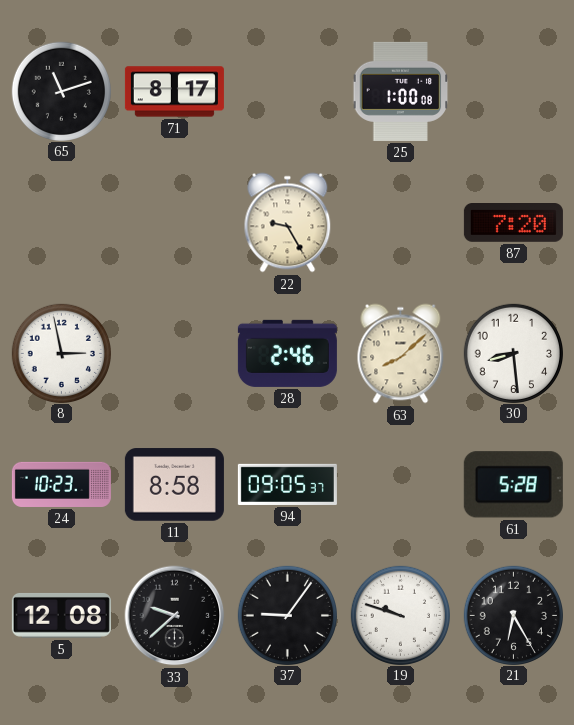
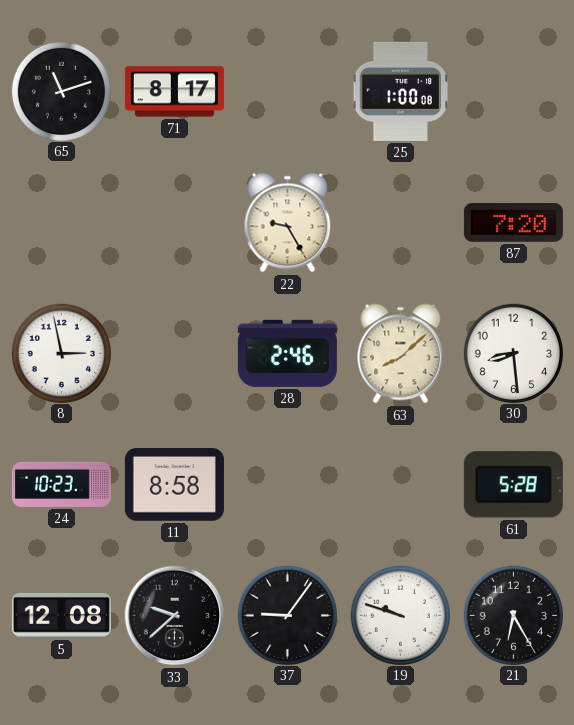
94: 09:05 -> none
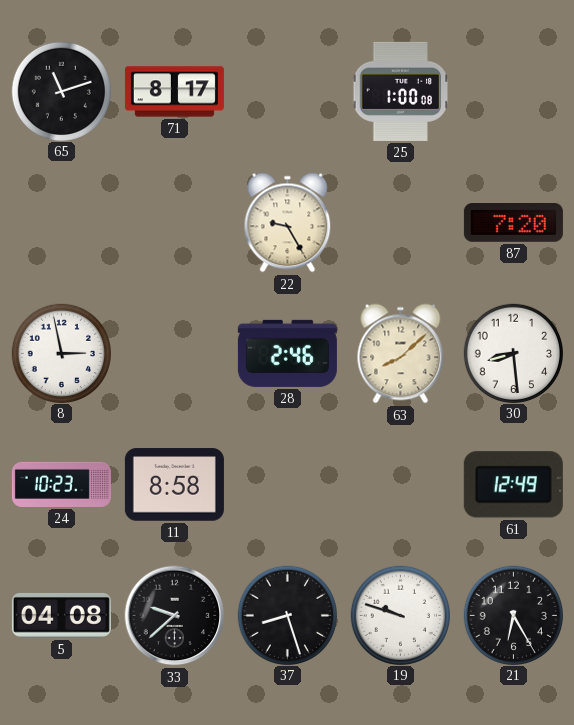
61: 5:28 -> 12:49
5: 12:08 -> 04:08
37: 9:06 -> 8:27
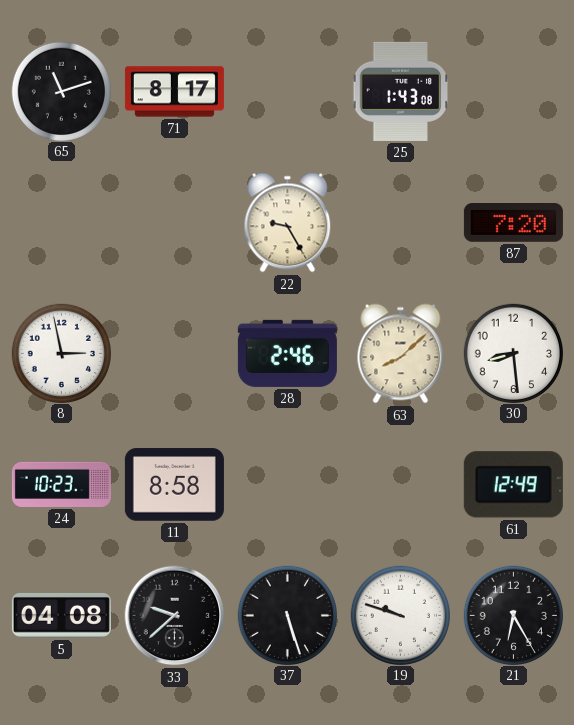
25: 1:00 -> 1:43
37: 8:27 -> 5:27
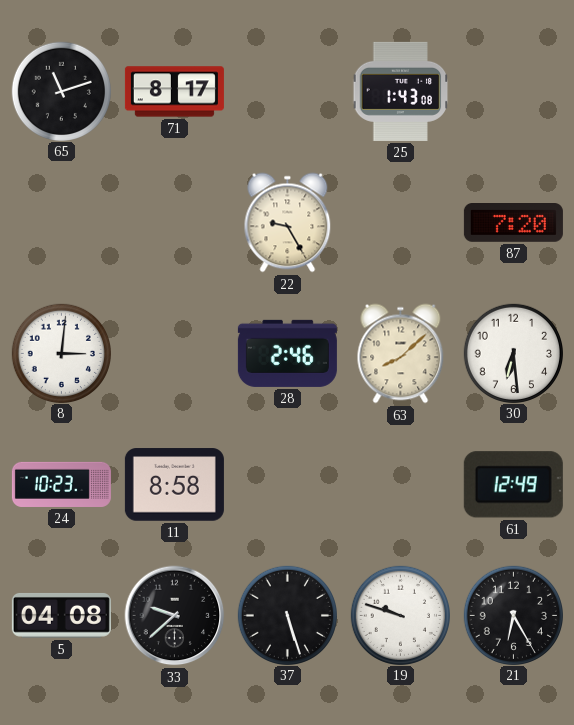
8: 2:58 -> 3:01
30: 8:29 -> 6:29
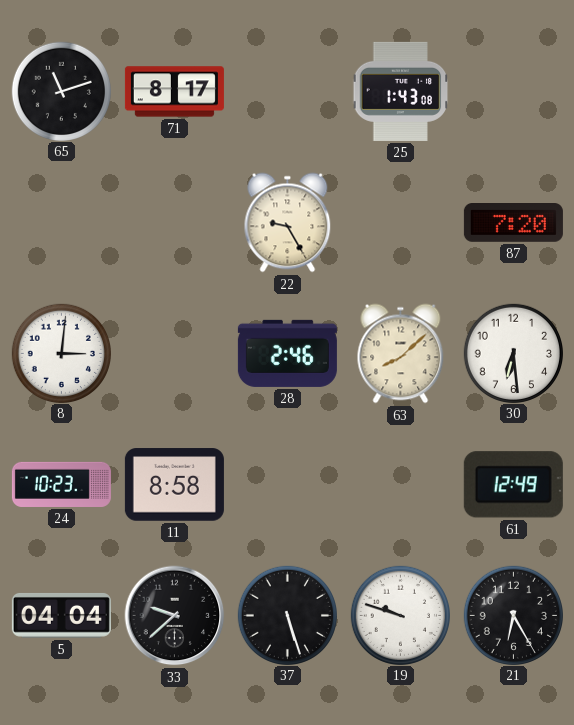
5: 04:08 -> 04:04
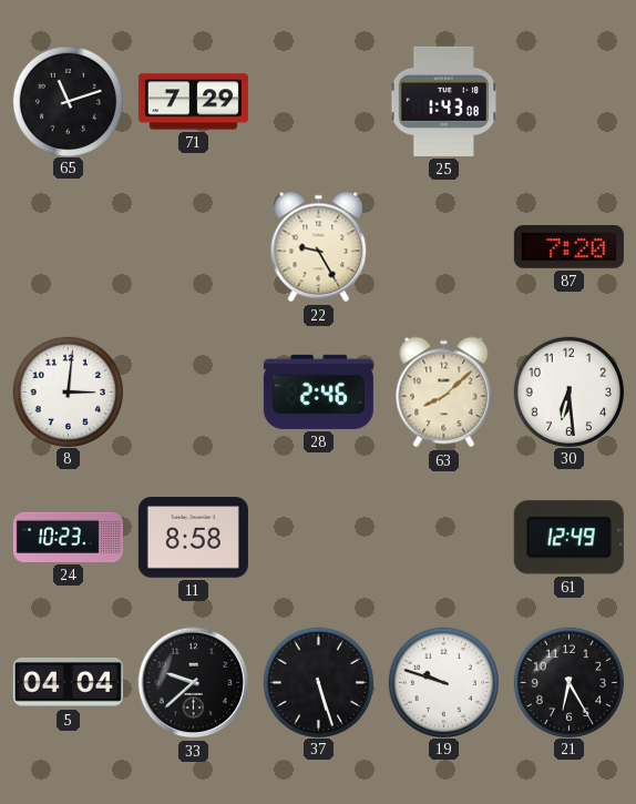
71: 8:17 -> 7:29
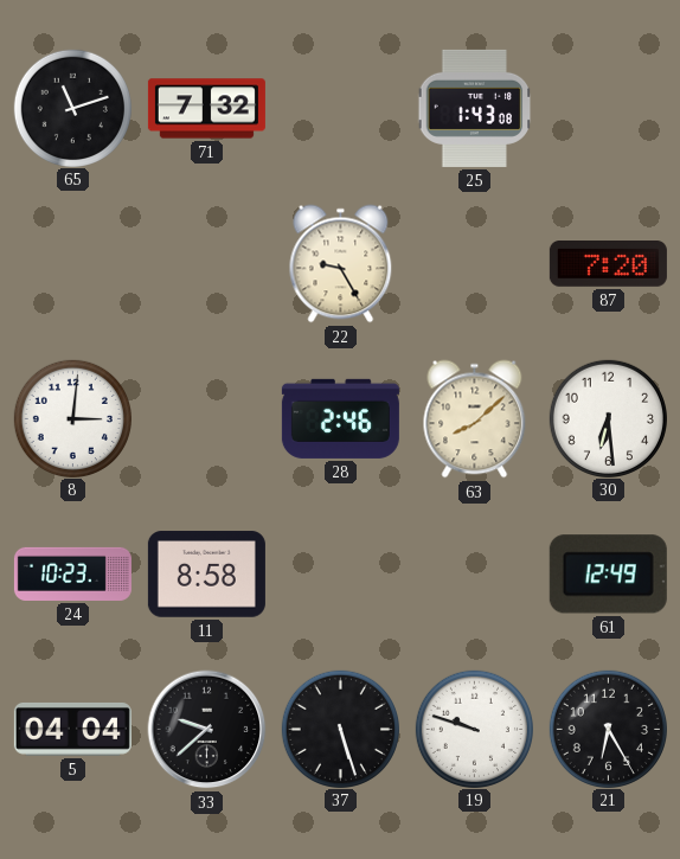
71: 7:29 -> 7:32
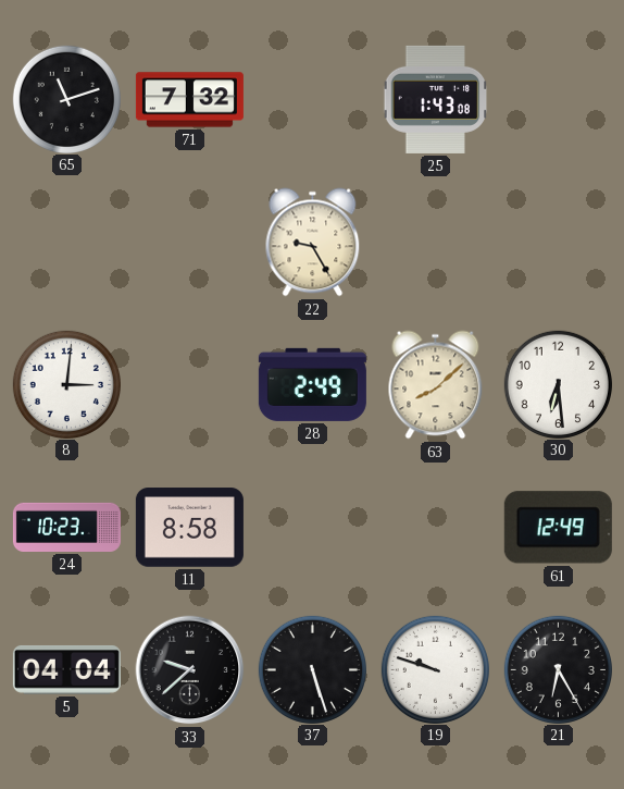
87: 7:20 -> none
28: 2:46 -> 2:49
